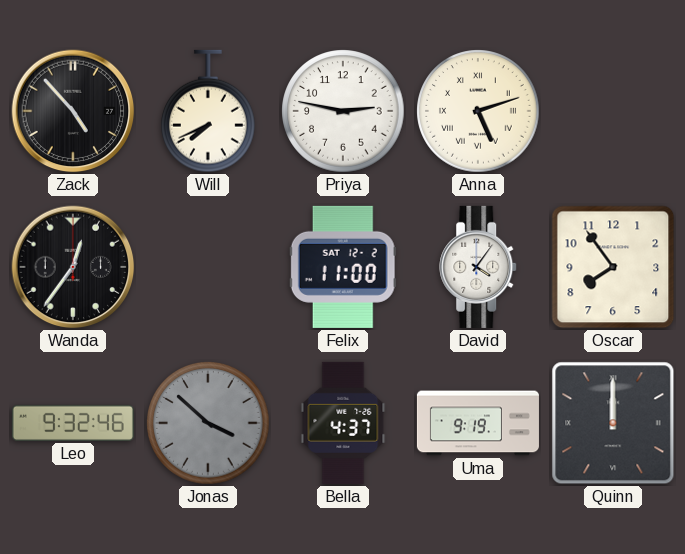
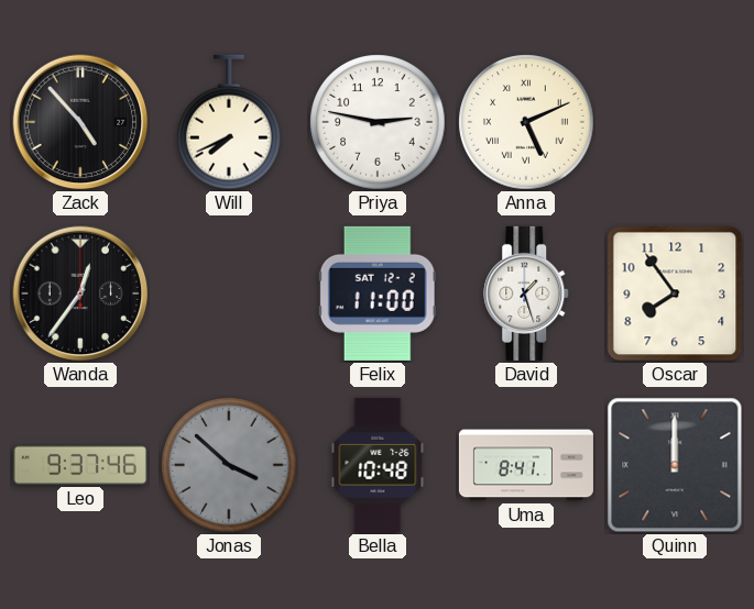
Anna: 5:12 -> 5:11
David: 4:06 -> 1:27
Leo: 9:32 -> 9:37
Bella: 4:37 -> 10:48
Uma: 9:19 -> 8:41
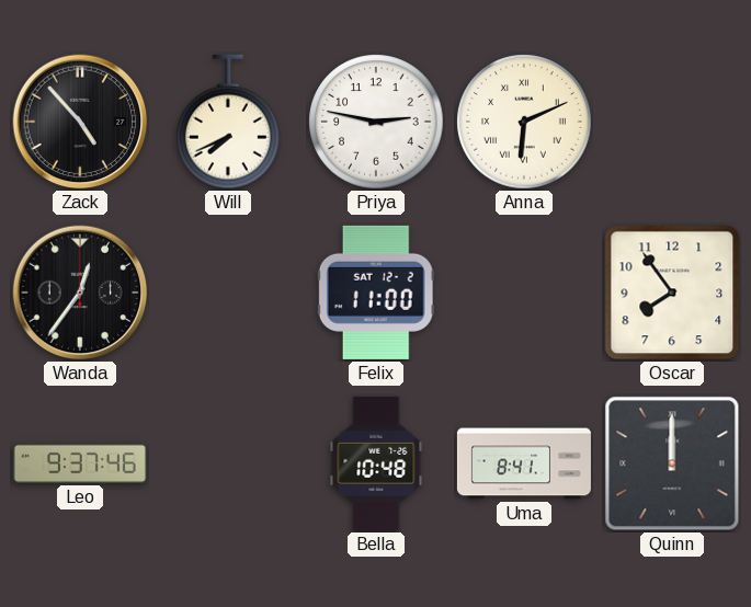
Anna: 5:11 -> 6:11
David: 1:27 -> none
Jonas: 3:52 -> none
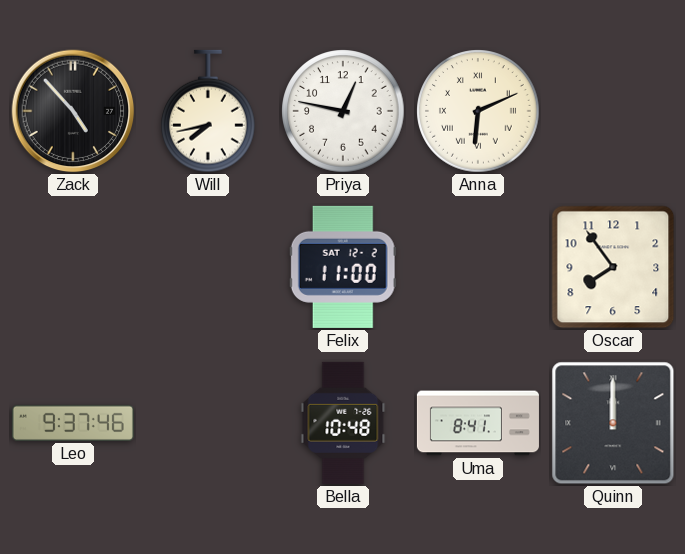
Will: 7:41 -> 7:43
Priya: 2:47 -> 12:47
Wanda: 12:36 -> none
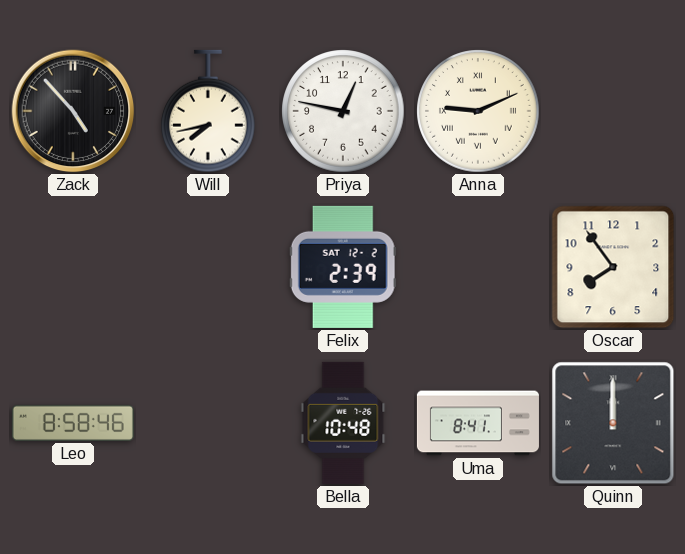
Anna: 6:11 -> 9:11
Felix: 11:00 -> 2:39
Leo: 9:37 -> 8:58
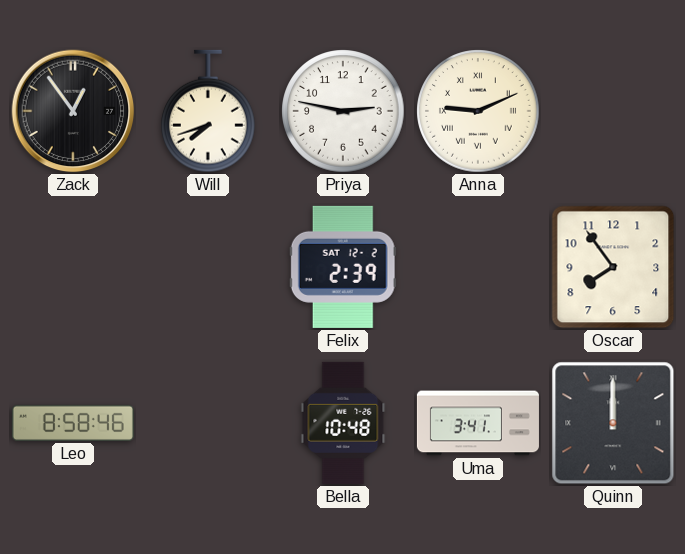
Zack: 4:53 -> 12:54
Will: 7:43 -> 7:42
Priya: 12:47 -> 2:47
Uma: 8:41 -> 3:41
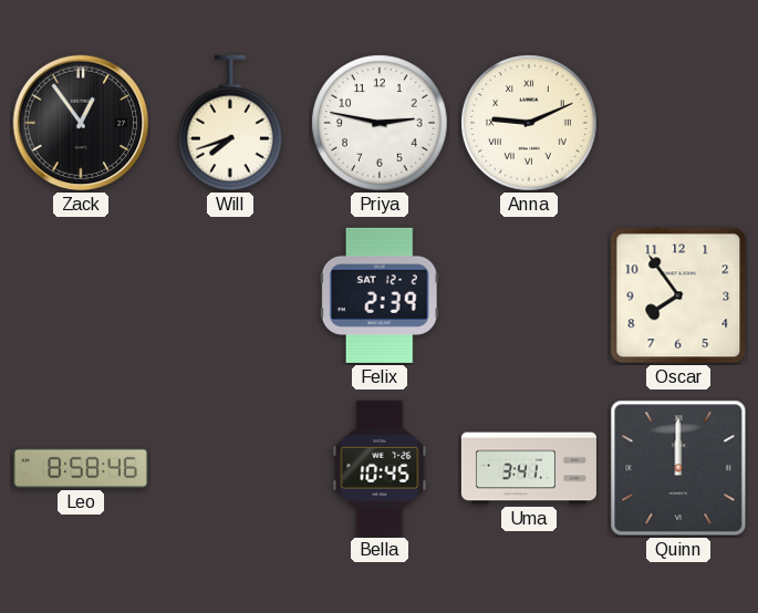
Bella: 10:48 -> 10:45
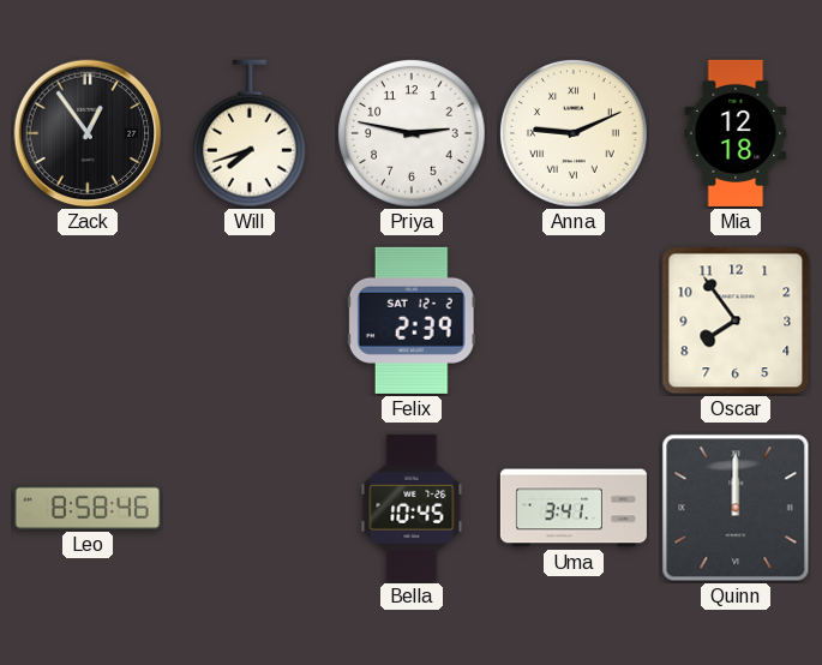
Mia: none -> 12:18
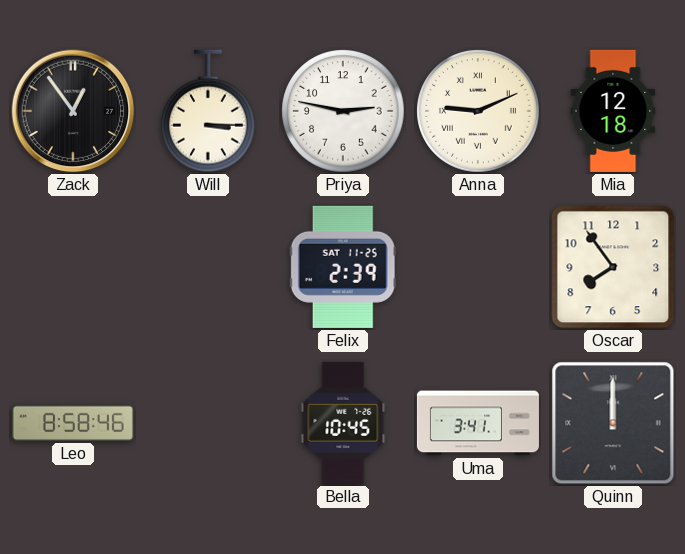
Will: 7:42 -> 3:15
Felix date: SAT 12-2 -> SAT 11-25
